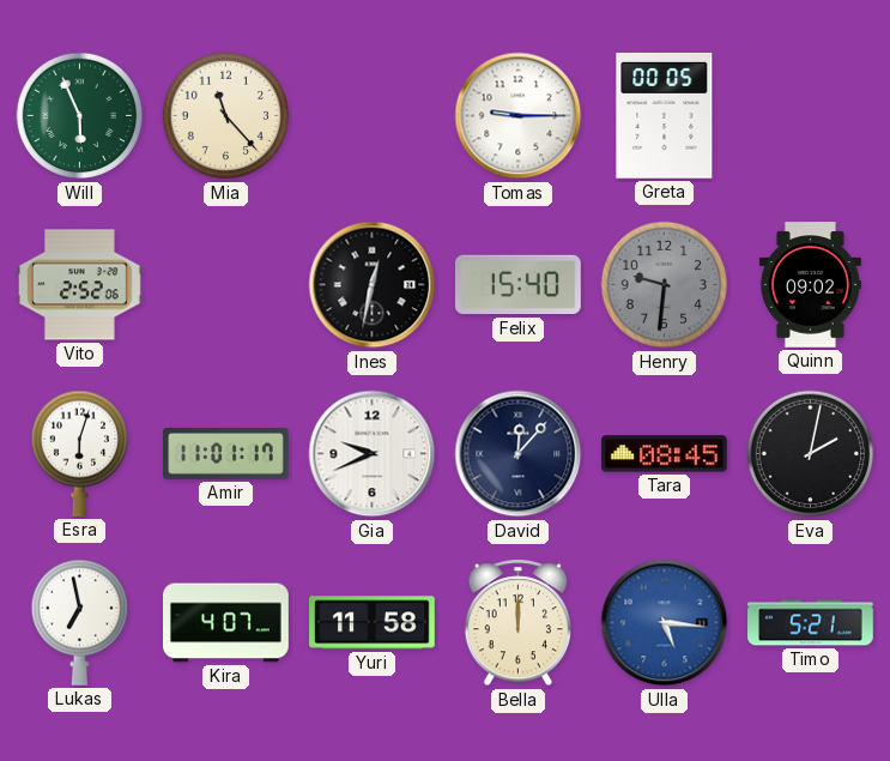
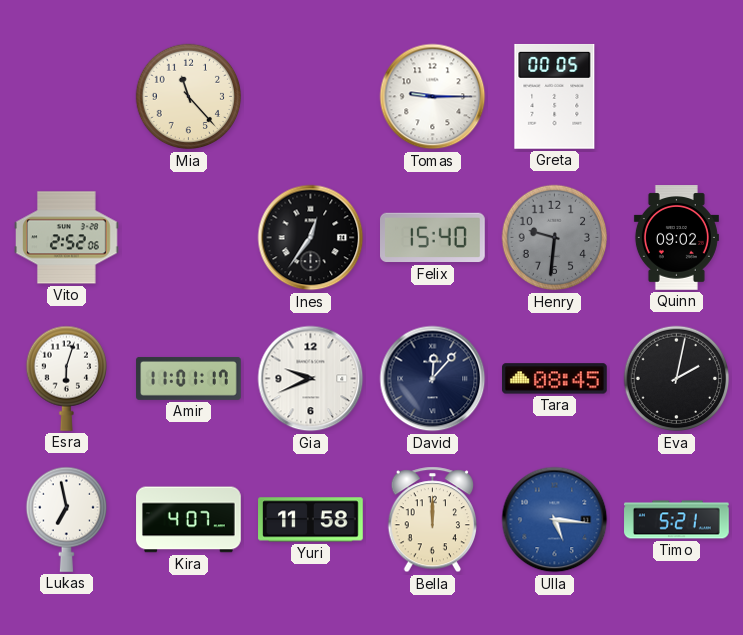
Will: 5:56 -> none
Ines: 12:32 -> 12:36
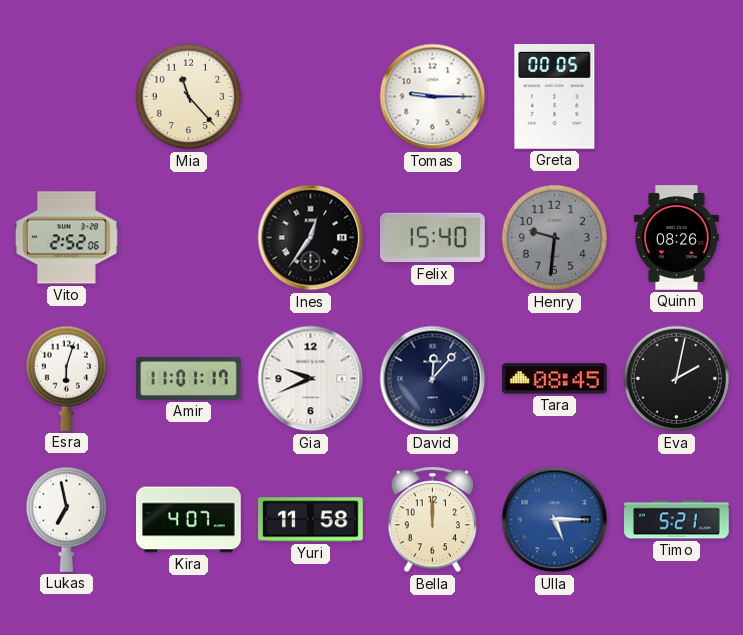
Quinn: 09:02 -> 08:26
Ulla: 5:16 -> 5:15
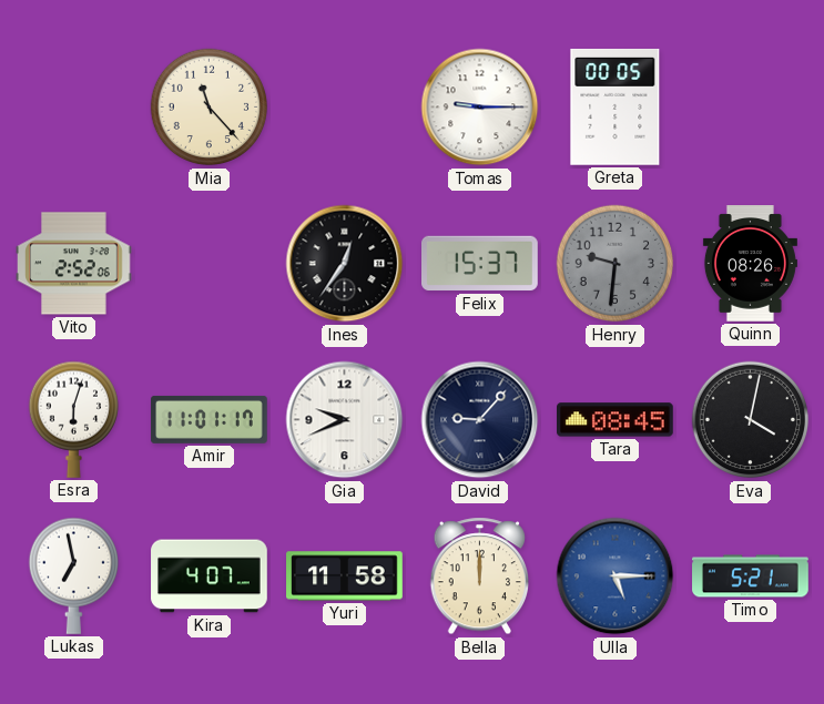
Felix: 15:40 -> 15:37
David: 12:07 -> 9:07
Eva: 2:02 -> 4:02
